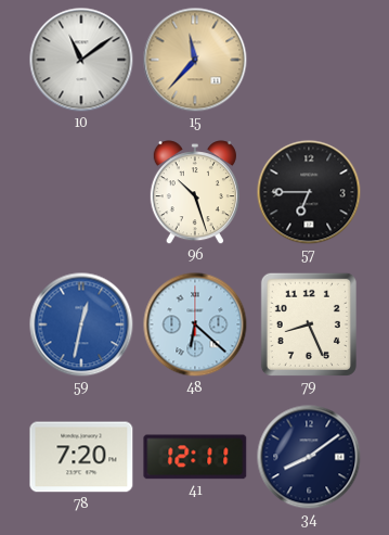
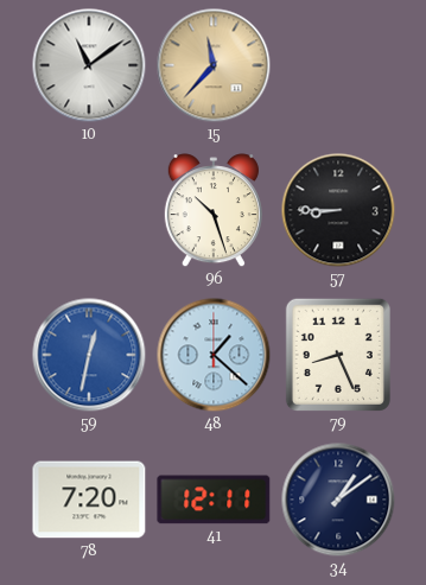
57: 6:45 -> 8:45
48: 6:22 -> 1:22
34: 8:09 -> 1:09
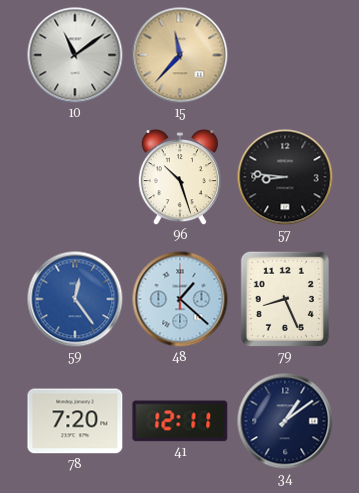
57: 8:45 -> 8:46
59: 12:32 -> 12:24
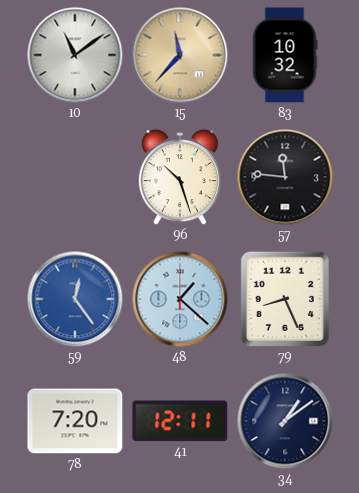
83: none -> 10:32
57: 8:46 -> 11:46
